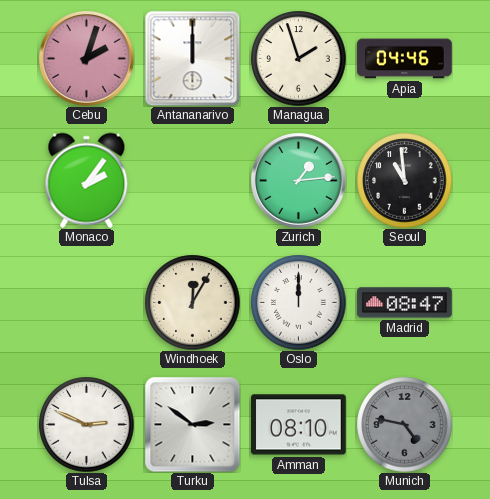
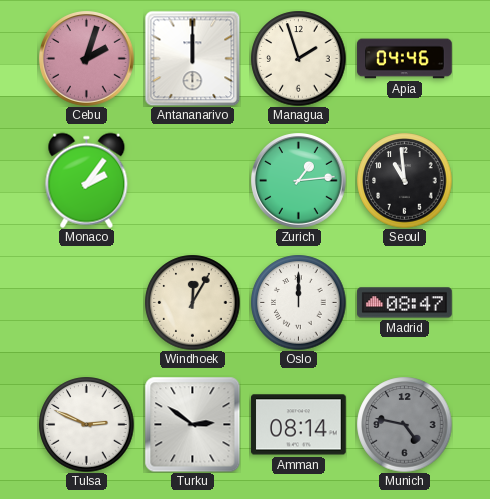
Amman: 08:10 -> 08:14
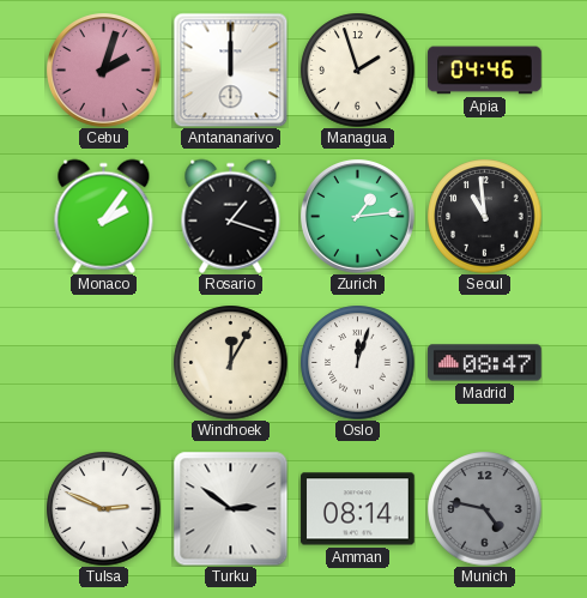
Rosario: none -> 1:18
Oslo: 12:00 -> 12:03
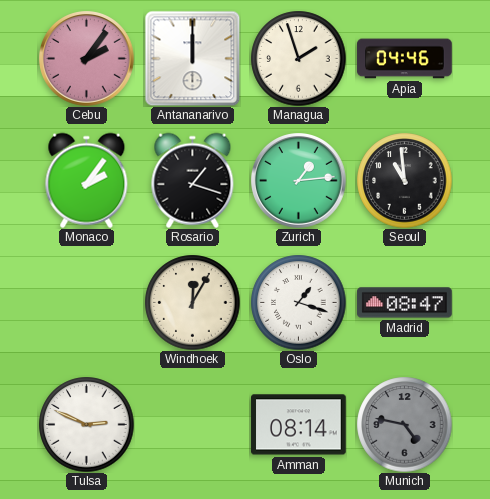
Cebu: 2:03 -> 2:06
Oslo: 12:03 -> 1:18
Turku: 2:51 -> none
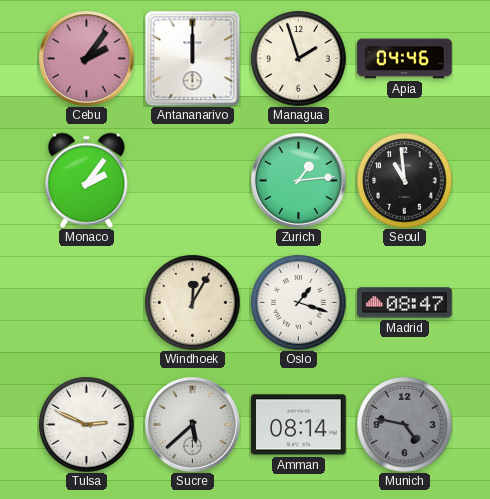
Rosario: 1:18 -> none
Sucre: none -> 5:38
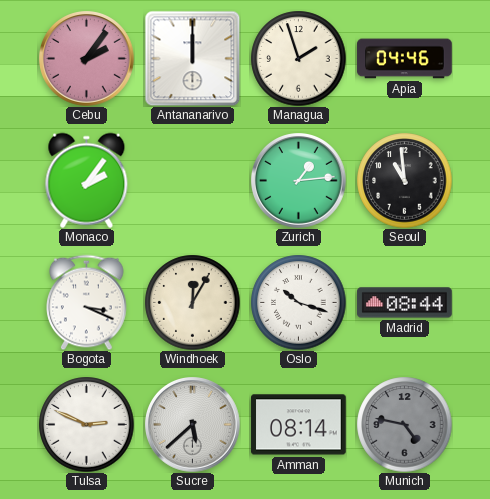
Bogota: none -> 3:19
Oslo: 1:18 -> 10:18
Madrid: 08:47 -> 08:44
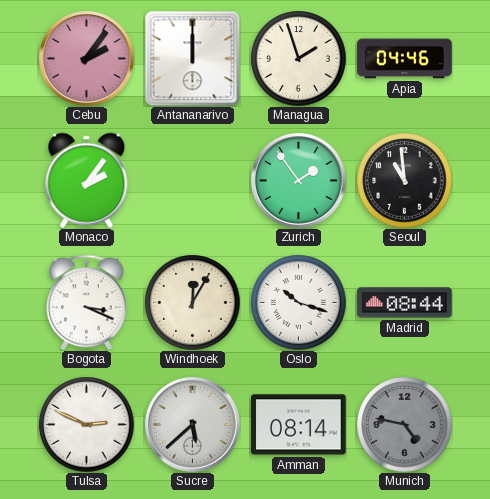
Zurich: 1:14 -> 1:54
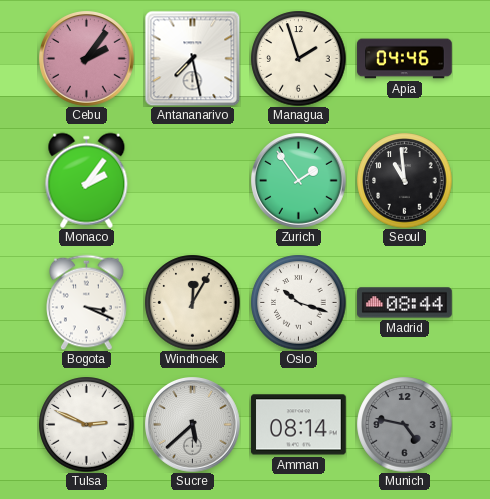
Antananarivo: 12:00 -> 7:28
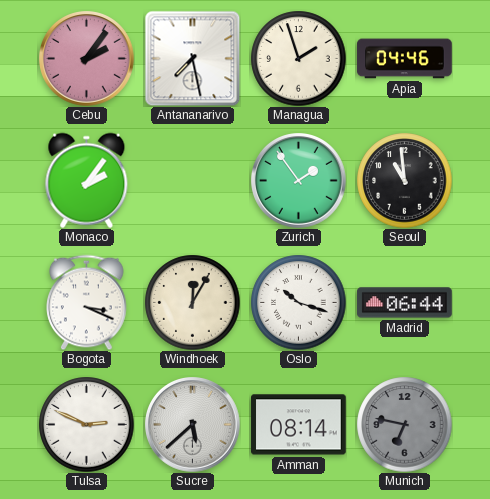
Madrid: 08:44 -> 06:44
Munich: 4:47 -> 6:47
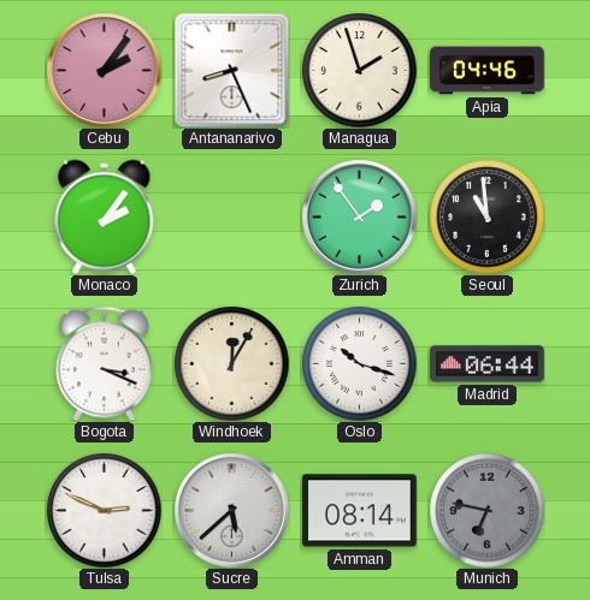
Antananarivo: 7:28 -> 8:26
